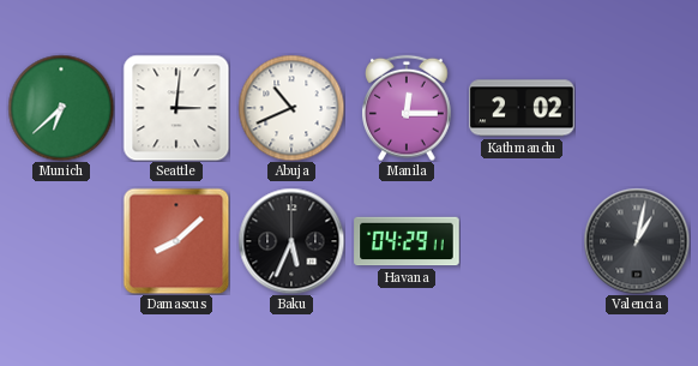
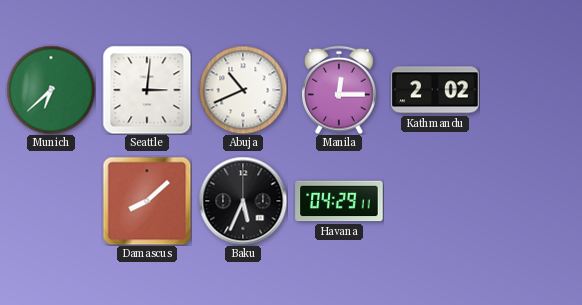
Valencia: 1:02 -> none
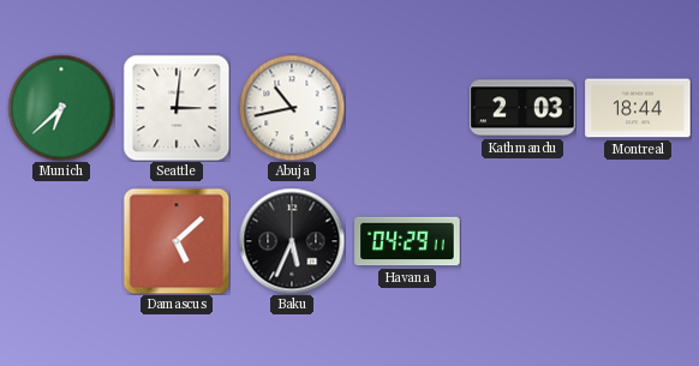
Abuja: 10:41 -> 10:43
Manila: 12:15 -> none
Kathmandu: 2:02 -> 2:03
Montreal: none -> 18:44
Damascus: 8:08 -> 5:08
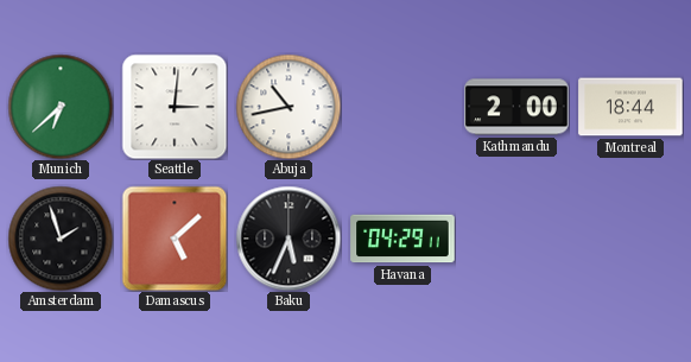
Kathmandu: 2:03 -> 2:00
Amsterdam: none -> 1:57
